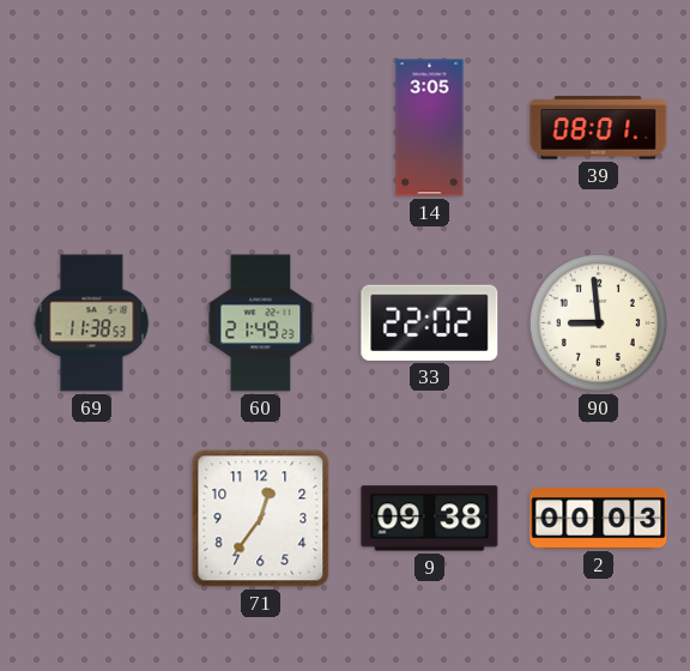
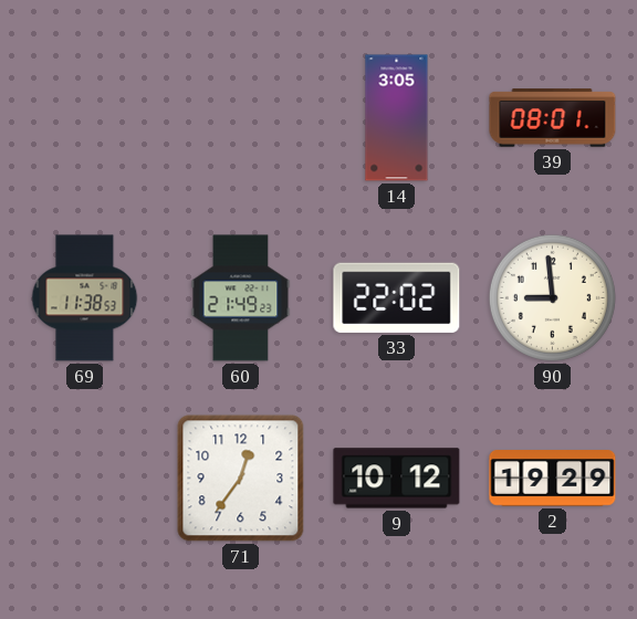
9: 09:38 -> 10:12
2: 00:03 -> 19:29
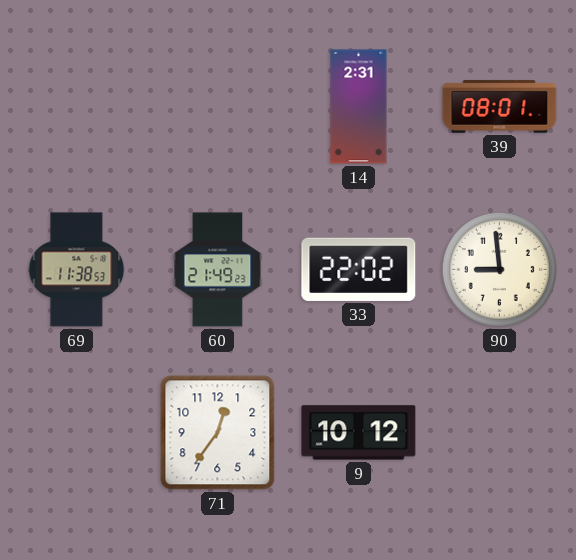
14: 3:05 -> 2:31
2: 19:29 -> none
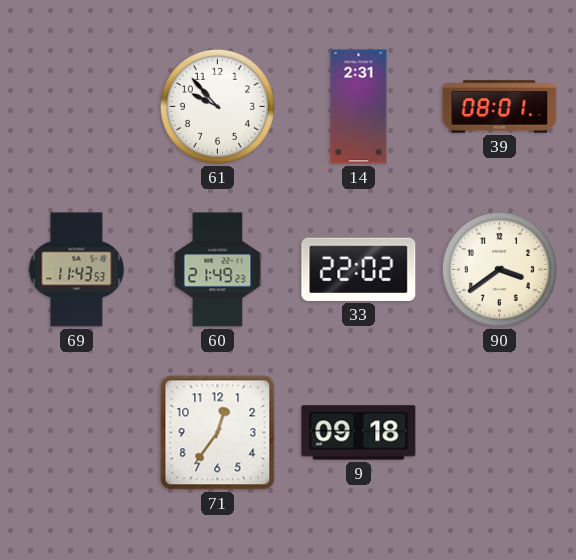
61: none -> 9:53
69: 11:38 -> 11:43
90: 8:59 -> 3:39
9: 10:12 -> 09:18
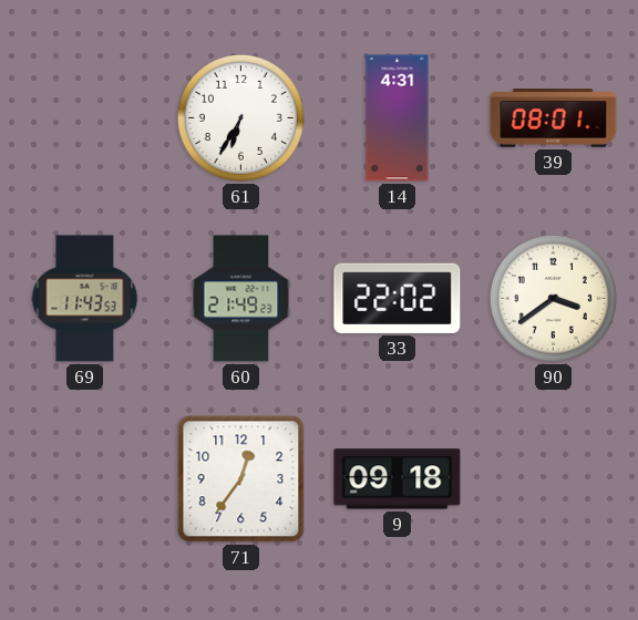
61: 9:53 -> 6:35
14: 2:31 -> 4:31
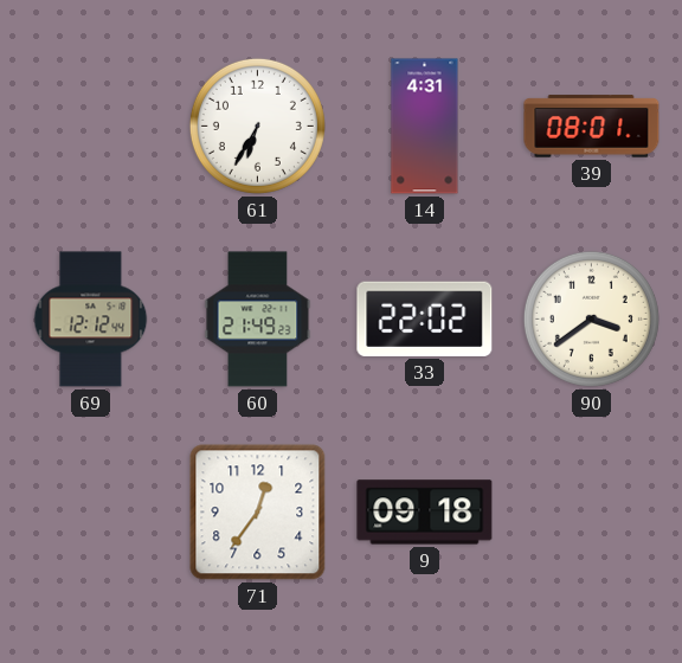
69: 11:43 -> 12:12
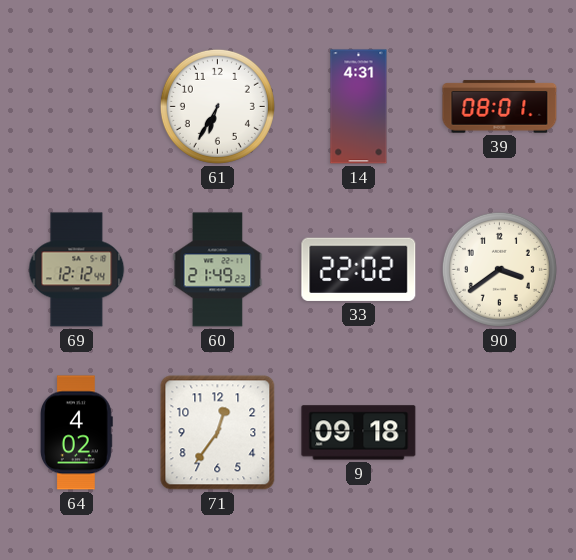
64: none -> 4:02
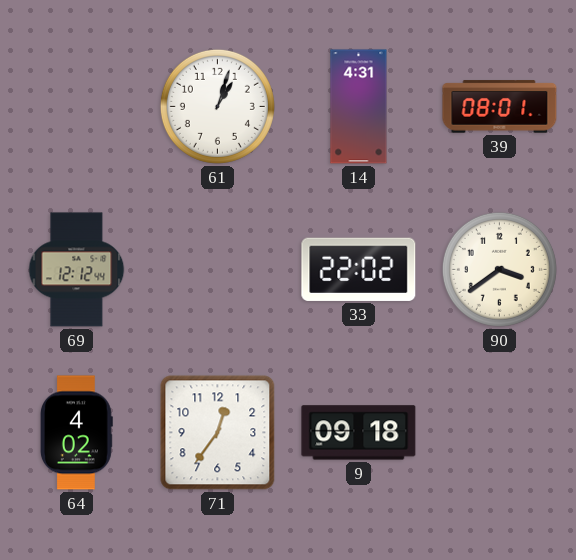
61: 6:35 -> 1:03
60: 21:49 -> none
